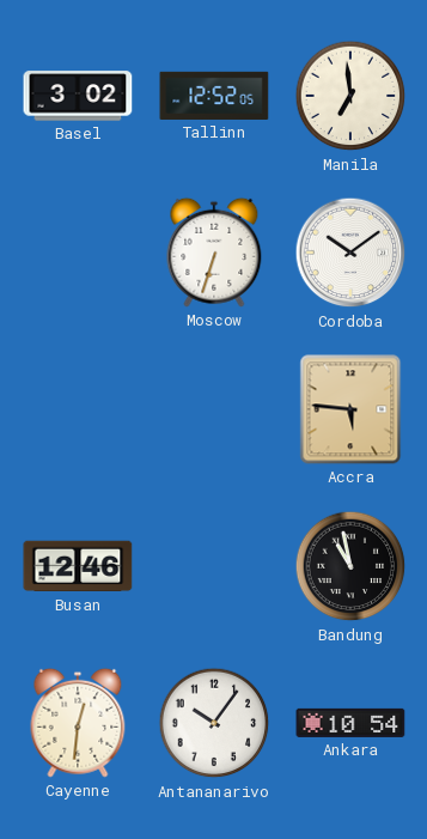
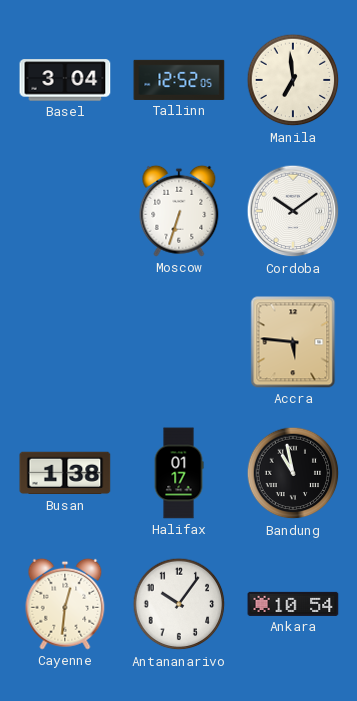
Basel: 3:02 -> 3:04
Busan: 12:46 -> 1:38
Halifax: none -> 01:17
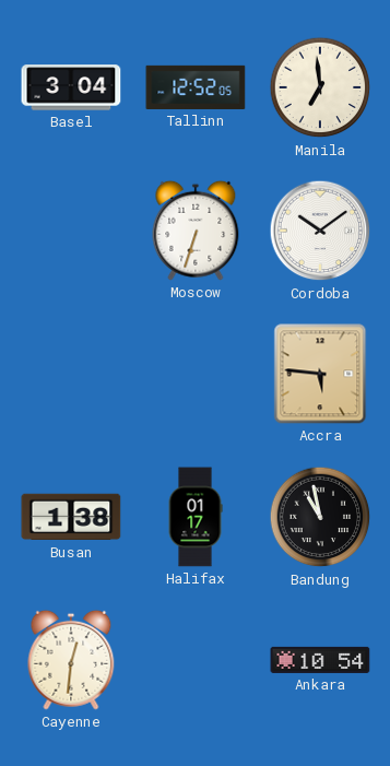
Antananarivo: 10:06 -> none
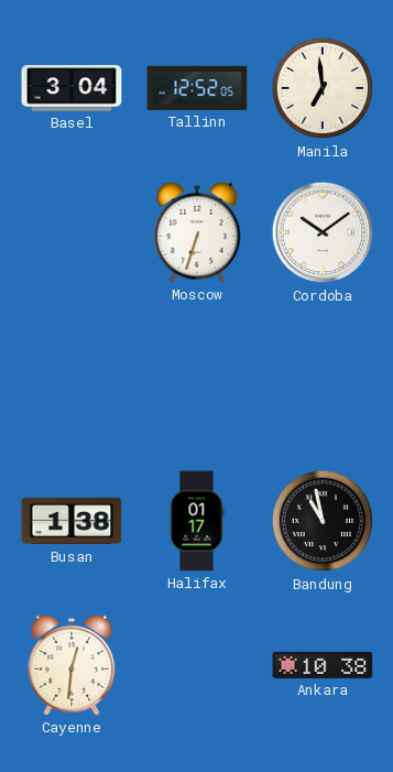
Accra: 5:46 -> none
Ankara: 10:54 -> 10:38
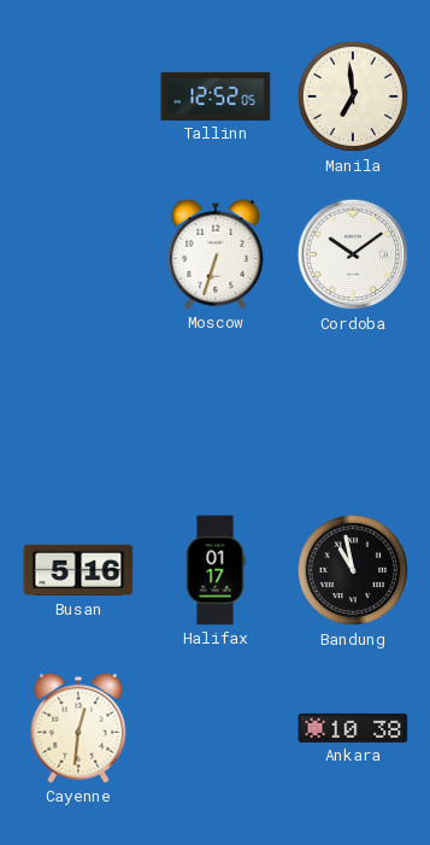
Basel: 3:04 -> none
Busan: 1:38 -> 5:16
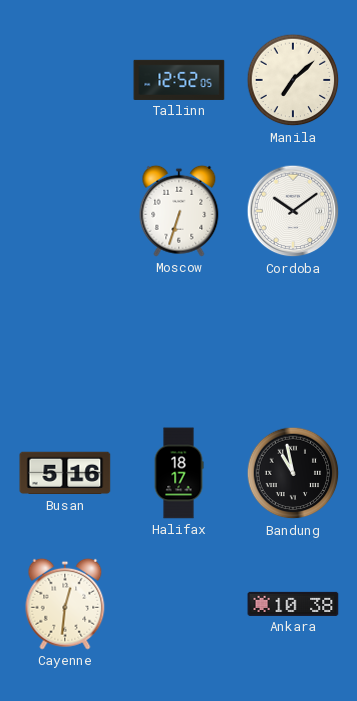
Manila: 6:59 -> 7:08
Halifax: 01:17 -> 18:17
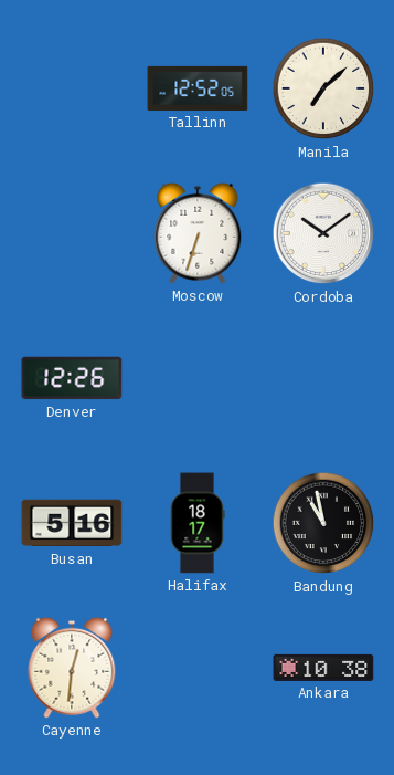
Denver: none -> 12:26
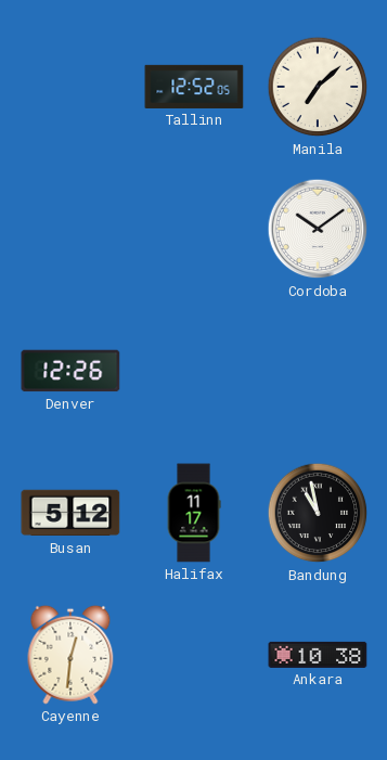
Moscow: 6:33 -> none
Busan: 5:16 -> 5:12
Halifax: 18:17 -> 11:17
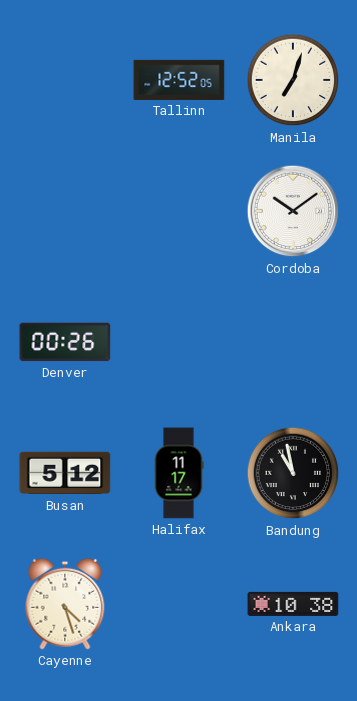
Manila: 7:08 -> 7:03
Denver: 12:26 -> 00:26
Cayenne: 12:31 -> 4:27
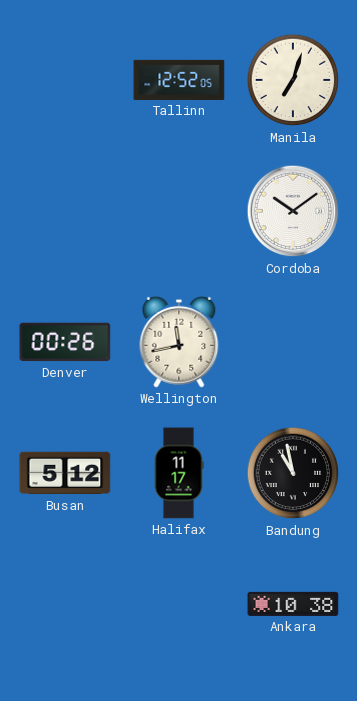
Wellington: none -> 11:43
Cayenne: 4:27 -> none
